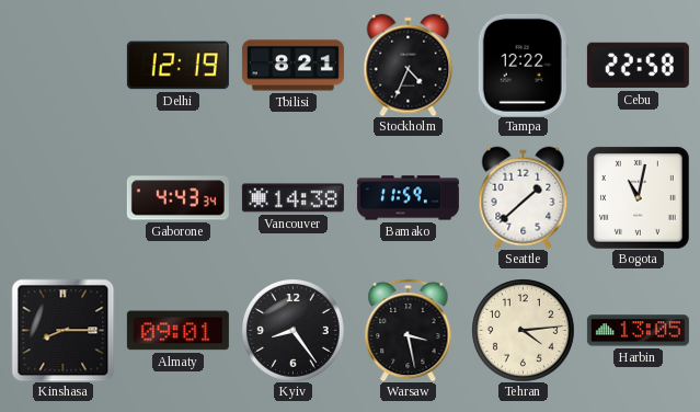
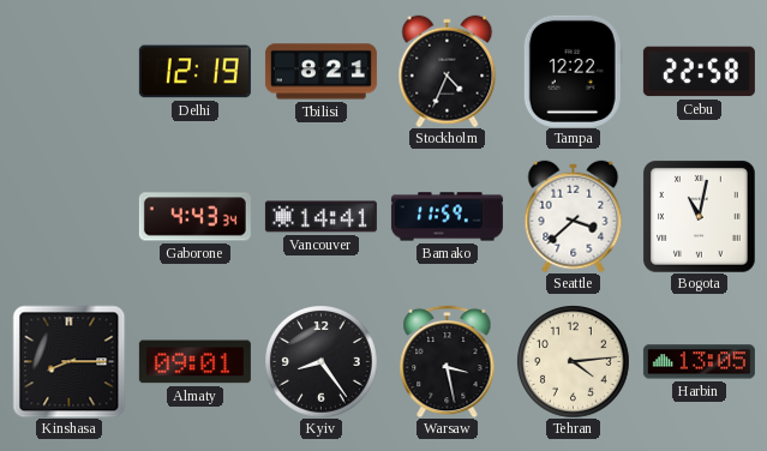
Vancouver: 14:38 -> 14:41
Seattle: 1:38 -> 3:38
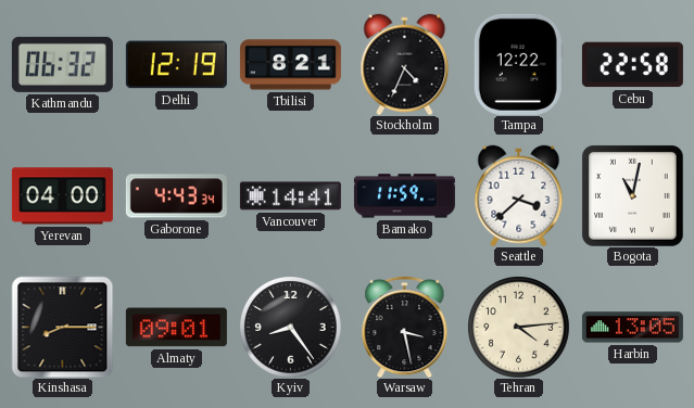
Kathmandu: none -> 06:32
Yerevan: none -> 04:00
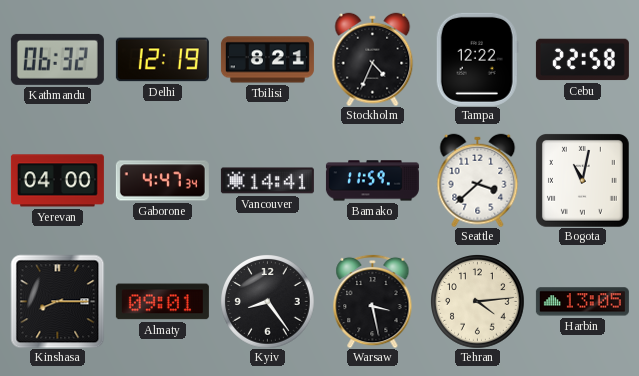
Gaborone: 4:43 -> 4:47
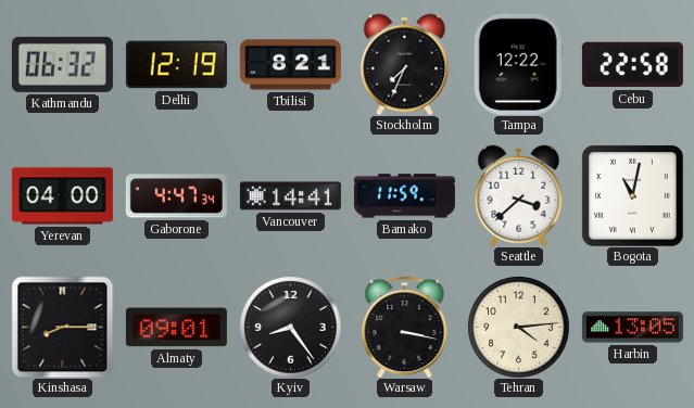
Stockholm: 4:34 -> 7:34
Warsaw: 3:28 -> 3:17
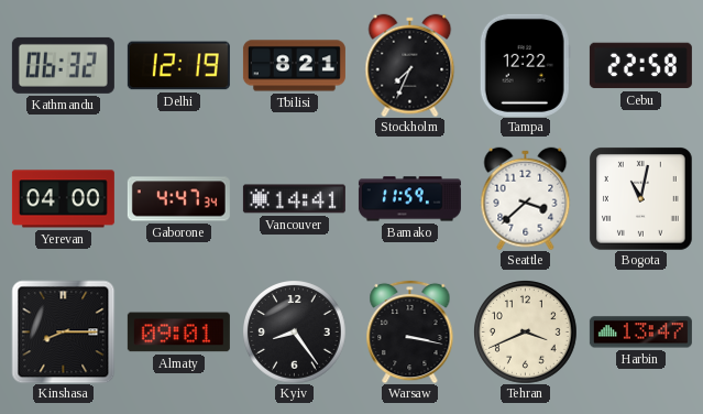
Tehran: 4:14 -> 3:41
Harbin: 13:05 -> 13:47
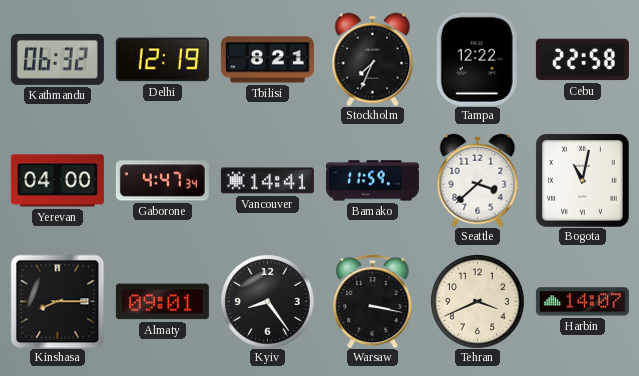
Harbin: 13:47 -> 14:07
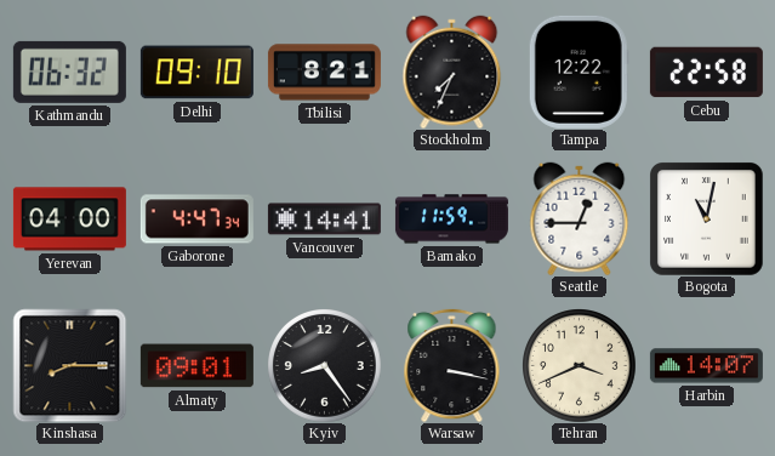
Delhi: 12:19 -> 09:10
Seattle: 3:38 -> 12:45
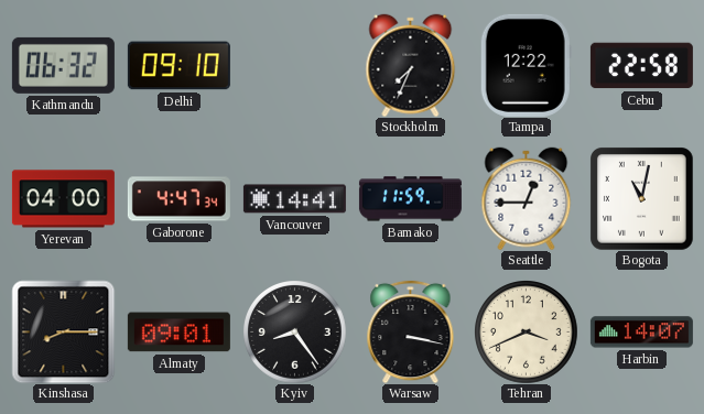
Tbilisi: 8:21 -> none
